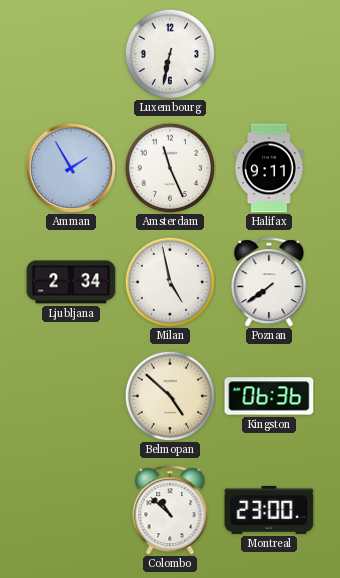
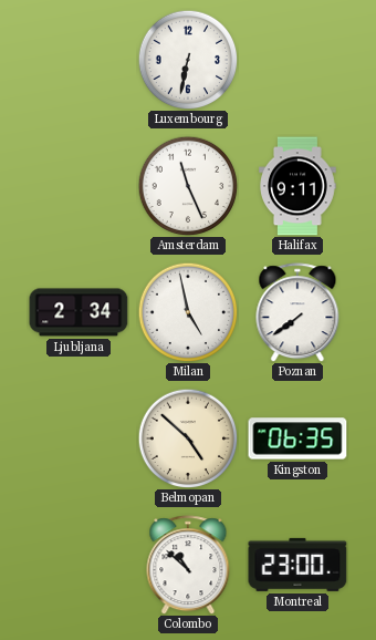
Amman: 1:55 -> none
Kingston: 06:36 -> 06:35
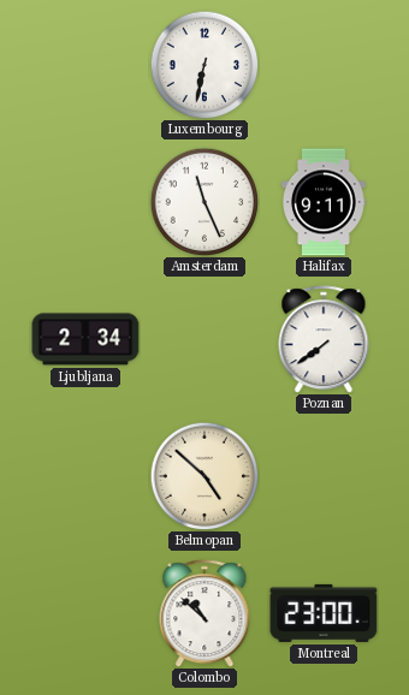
Milan: 4:58 -> none
Kingston: 06:35 -> none
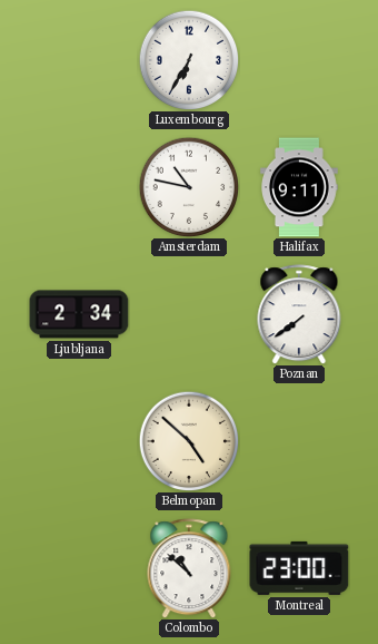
Luxembourg: 6:32 -> 6:35
Amsterdam: 11:26 -> 10:47
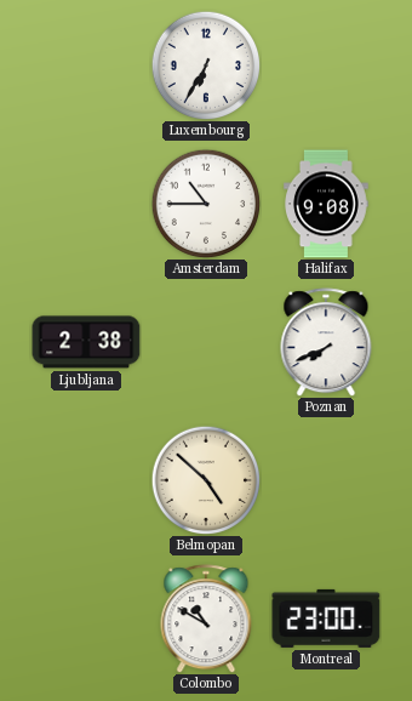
Amsterdam: 10:47 -> 10:45
Halifax: 9:11 -> 9:08
Ljubljana: 2:34 -> 2:38
Poznan: 7:39 -> 7:41
Colombo: 10:52 -> 10:50
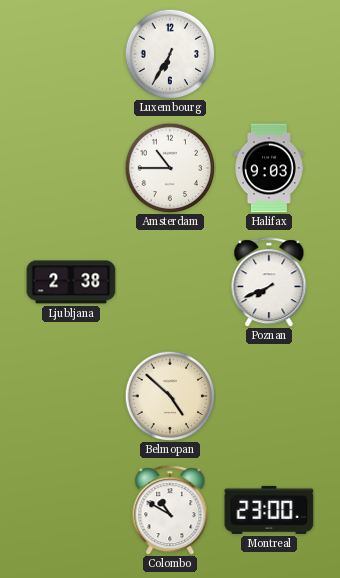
Halifax: 9:08 -> 9:03
